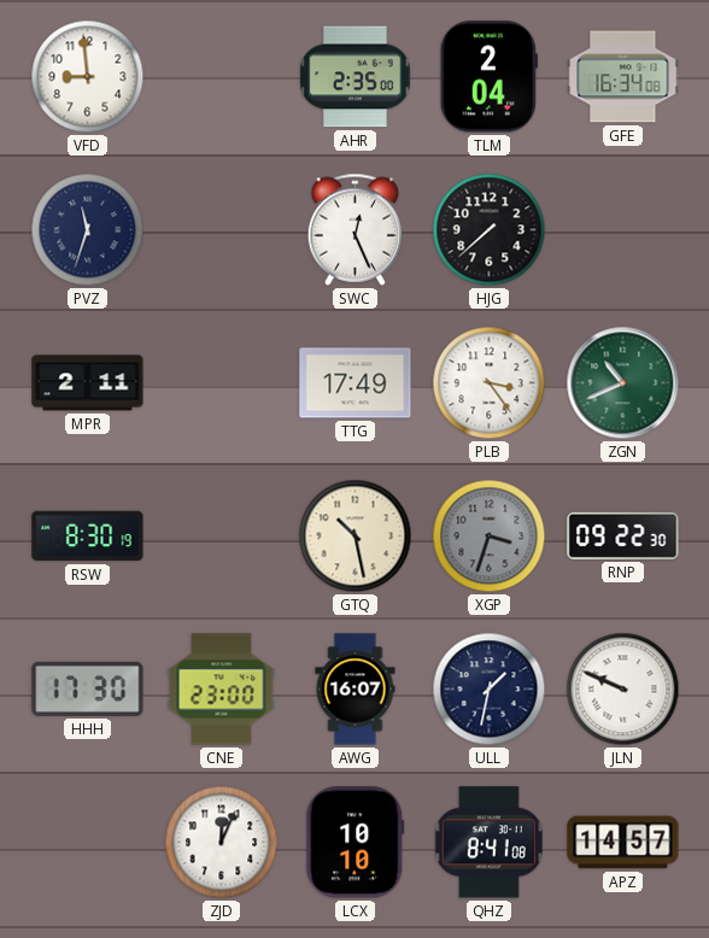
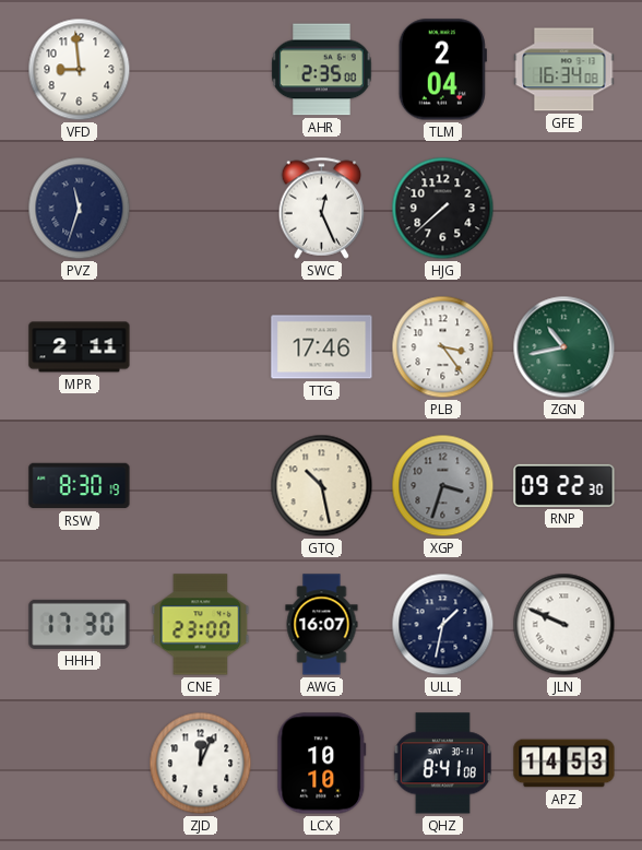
TTG: 17:49 -> 17:46
ZGN: 10:41 -> 10:43
APZ: 14:57 -> 14:53
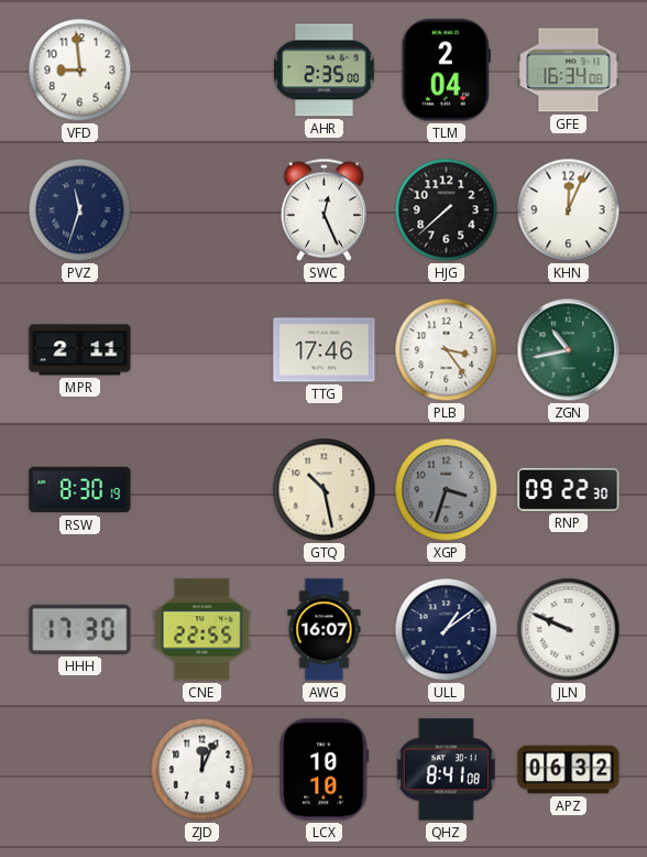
KHN: none -> 12:04
CNE: 23:00 -> 22:55
ULL: 1:32 -> 1:09
APZ: 14:53 -> 06:32
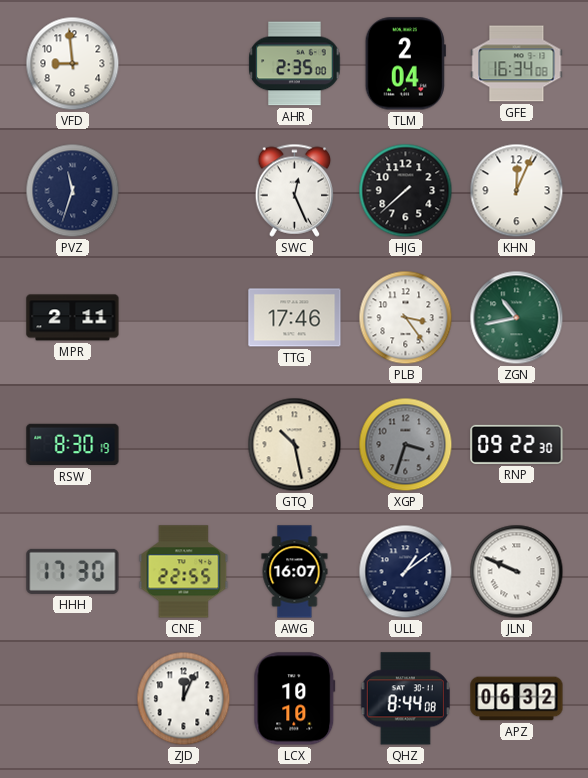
QHZ: 8:41 -> 8:44
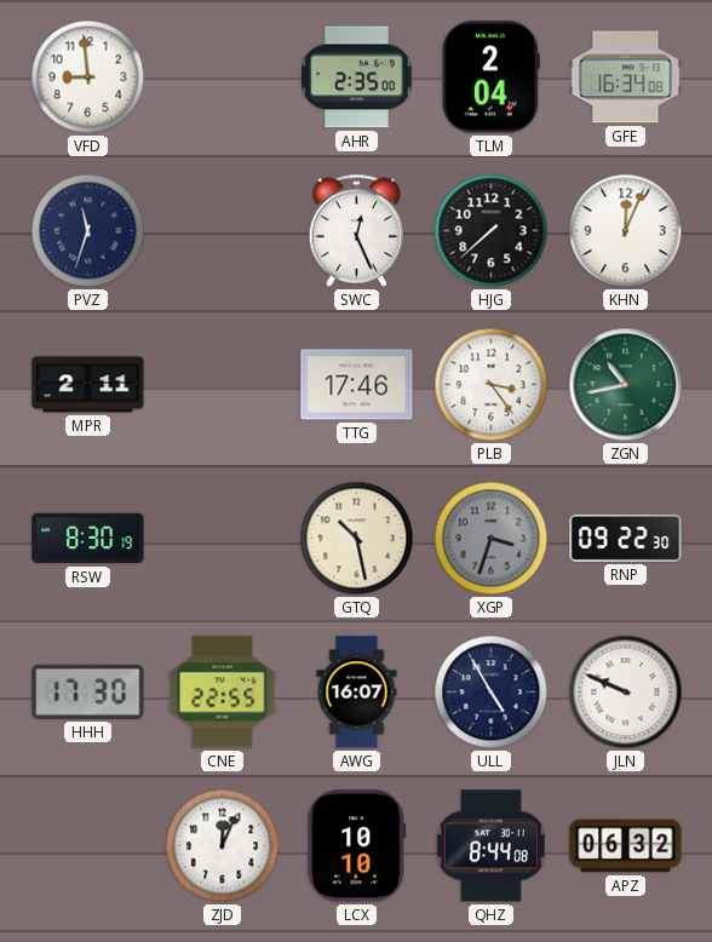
ULL: 1:09 -> 4:55
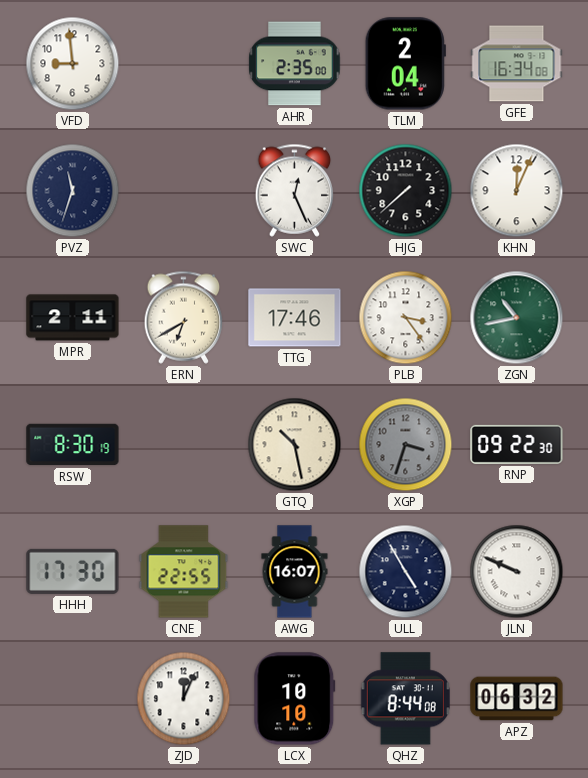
ERN: none -> 6:40
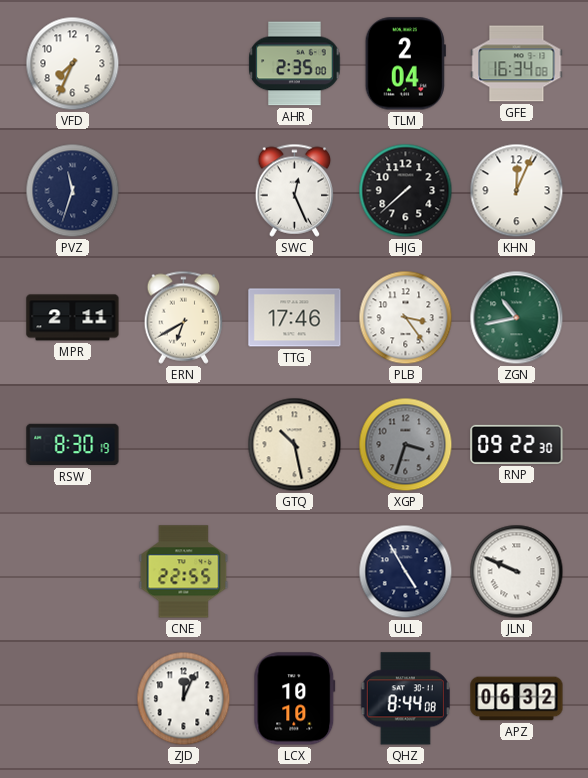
VFD: 8:59 -> 7:34
HHH: 17:30 -> none
AWG: 16:07 -> none
